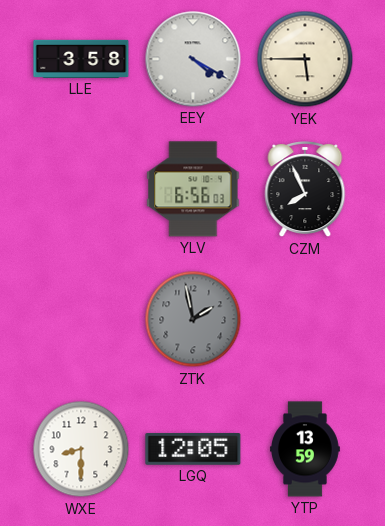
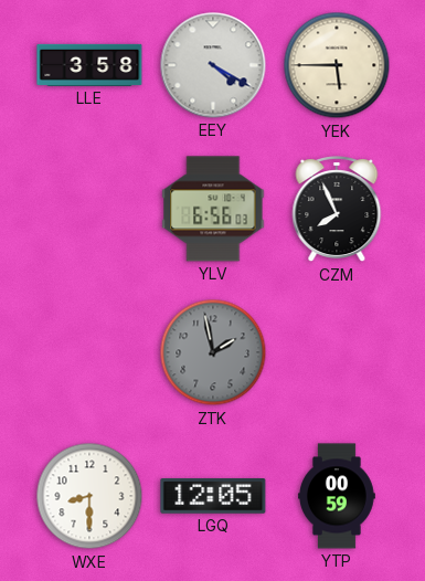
YTP: 13:59 -> 00:59
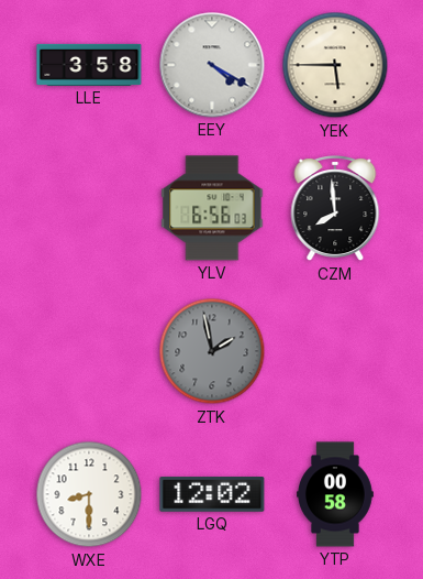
CZM: 7:56 -> 7:59
LGQ: 12:05 -> 12:02
YTP: 00:59 -> 00:58
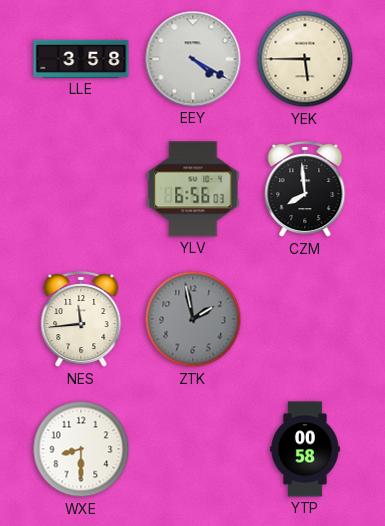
NES: none -> 11:44
LGQ: 12:02 -> none
